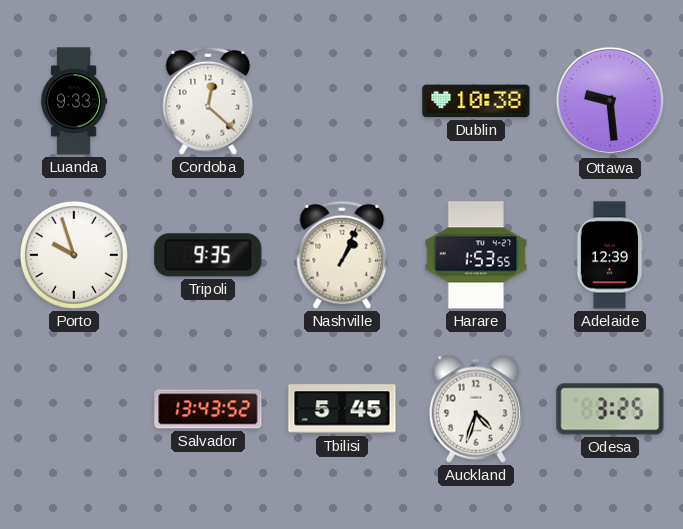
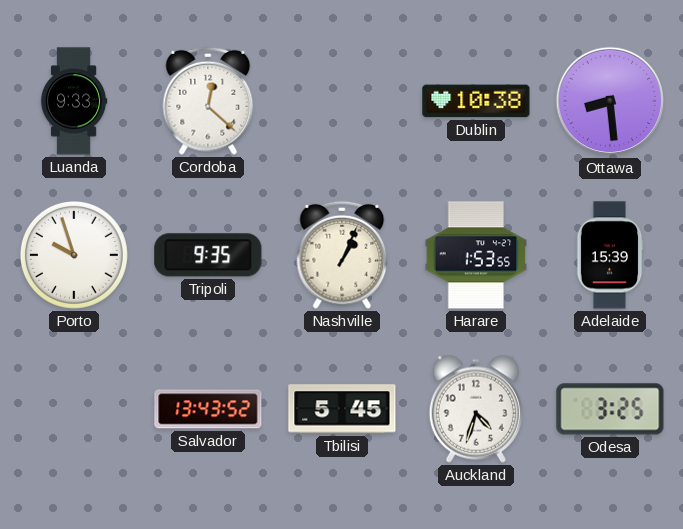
Ottawa: 9:29 -> 8:29
Adelaide: 12:39 -> 15:39
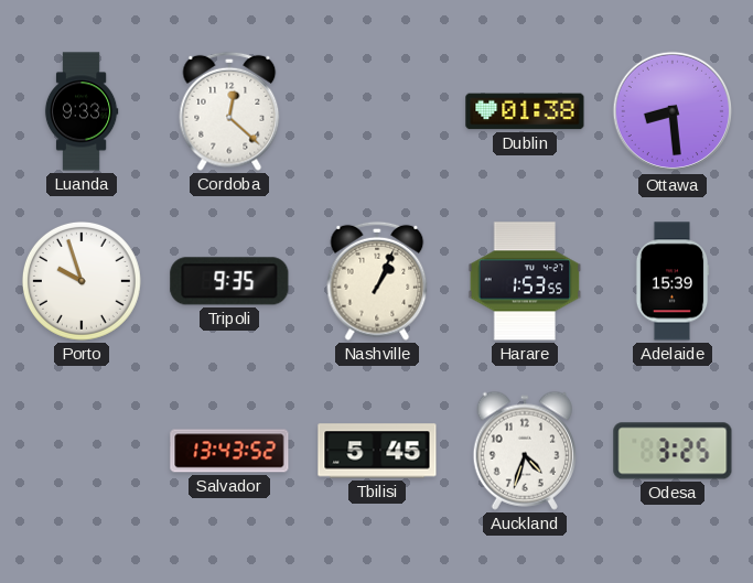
Dublin: 10:38 -> 01:38
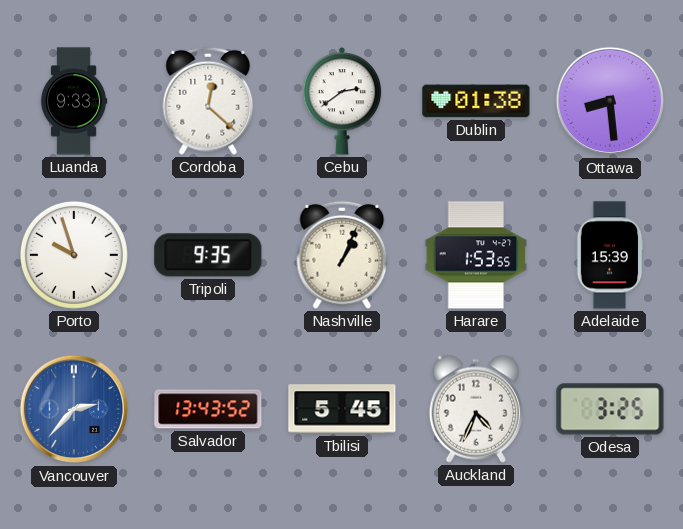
Cebu: none -> 2:39
Vancouver: none -> 2:37
Auckland: 4:33 -> 4:34
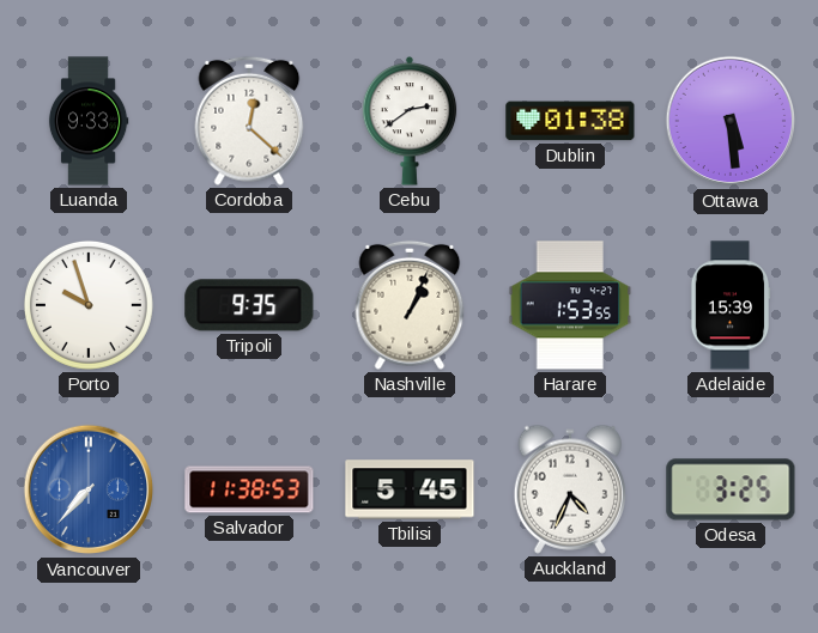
Ottawa: 8:29 -> 5:29
Vancouver: 2:37 -> 7:37
Salvador: 13:43 -> 11:38
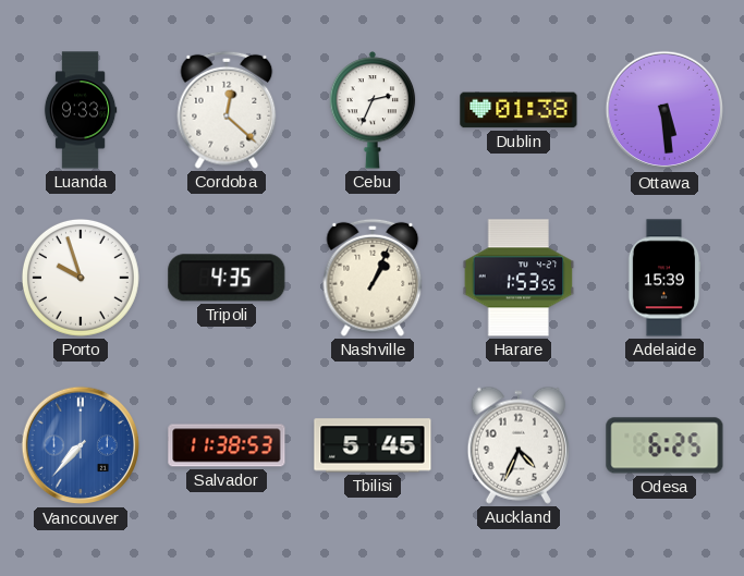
Cebu: 2:39 -> 2:34
Tripoli: 9:35 -> 4:35
Odesa: 3:25 -> 6:25
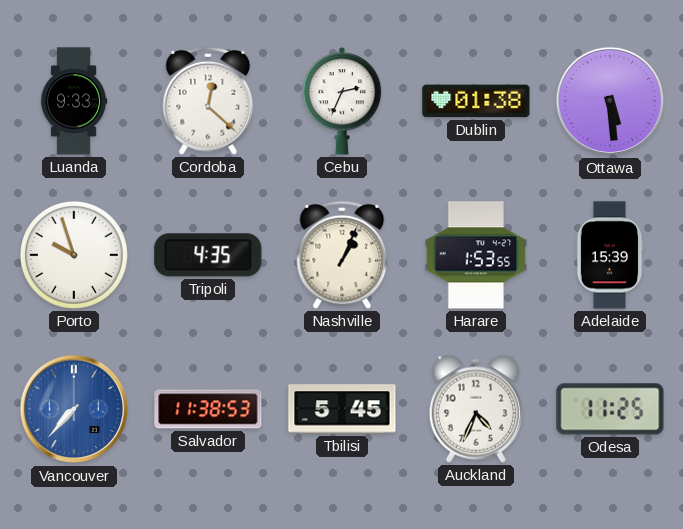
Odesa: 6:25 -> 11:25
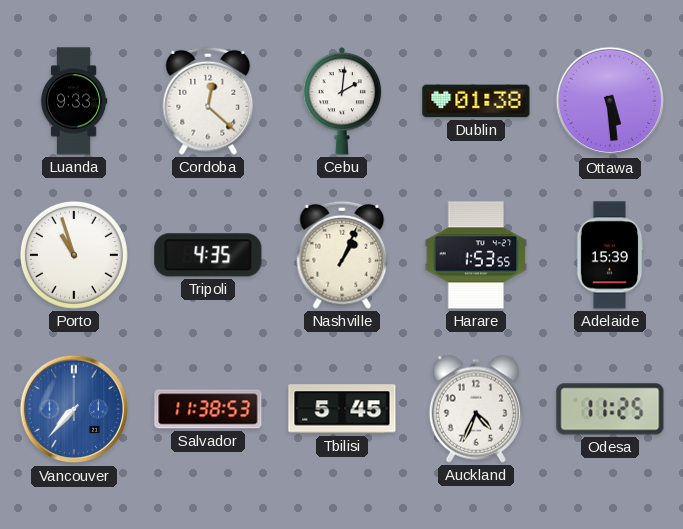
Cebu: 2:34 -> 2:01
Porto: 9:57 -> 10:57
